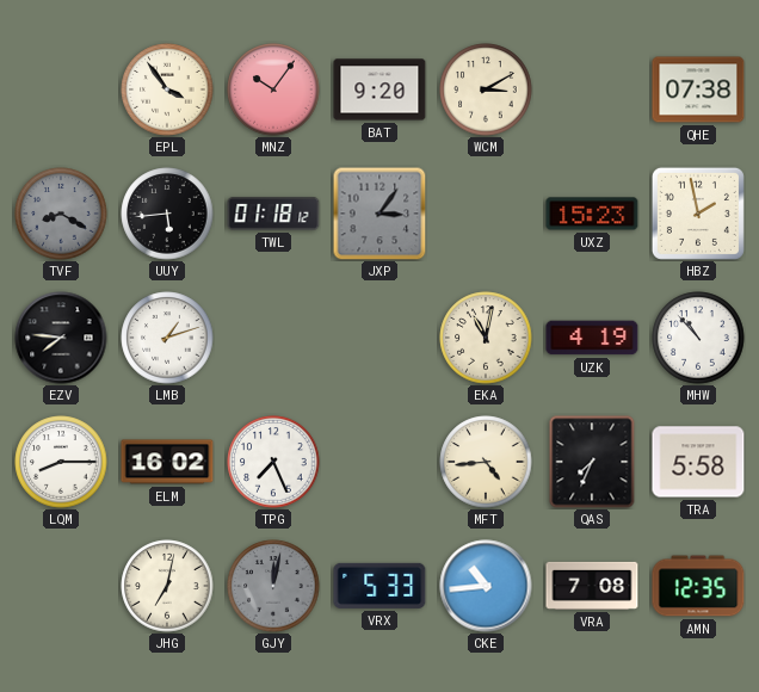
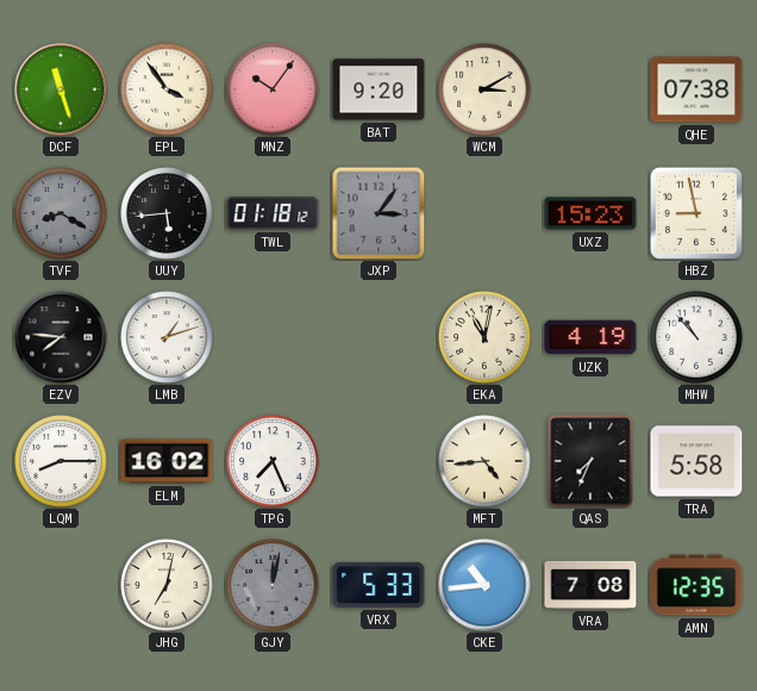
DCF: none -> 11:27
HBZ: 1:58 -> 8:58
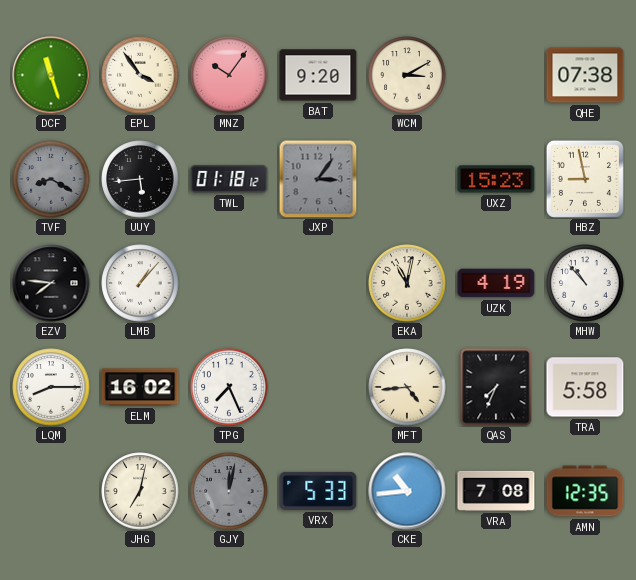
LMB: 1:12 -> 1:07
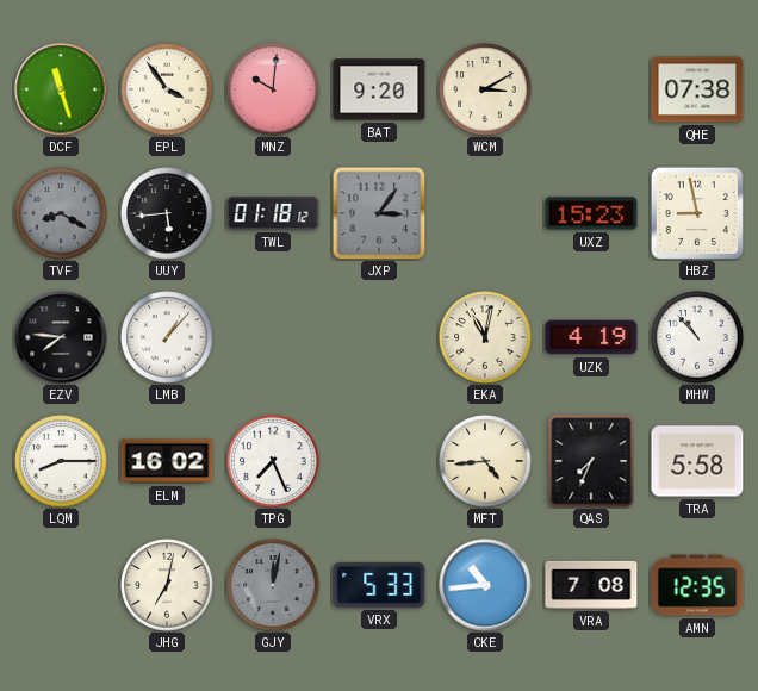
MNZ: 10:06 -> 10:01
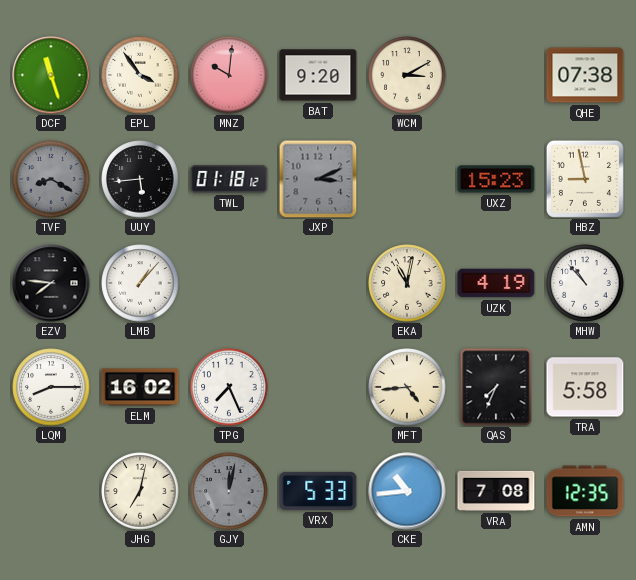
JXP: 3:06 -> 3:11
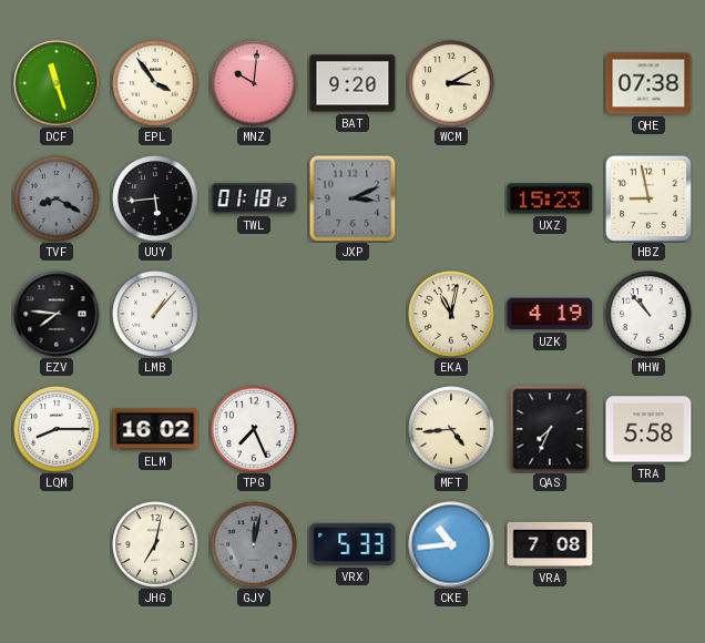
AMN: 12:35 -> none
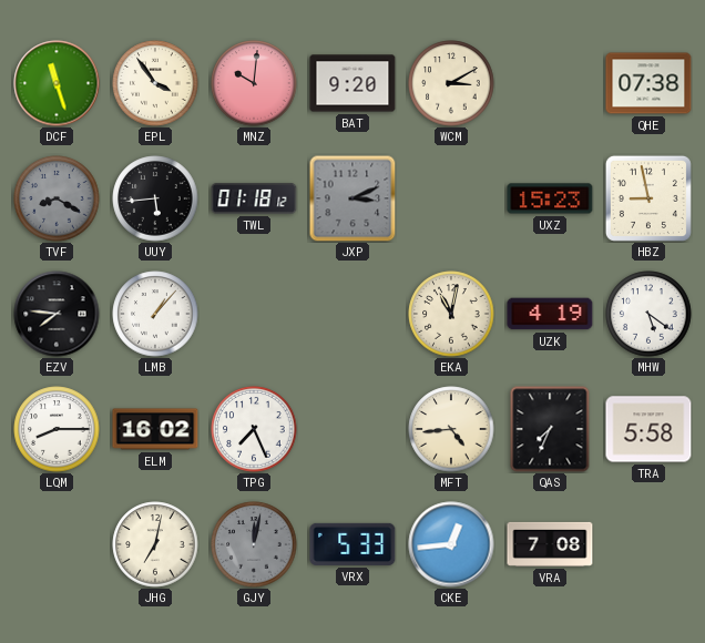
MHW: 10:53 -> 5:21
CKE: 10:44 -> 12:44
